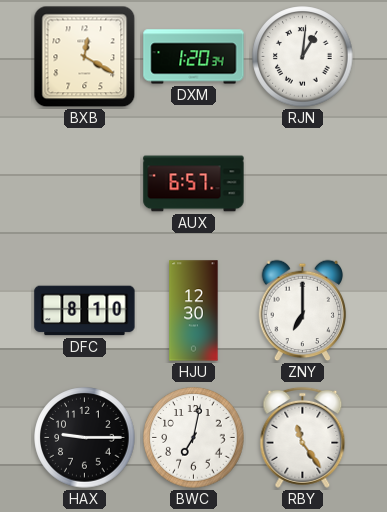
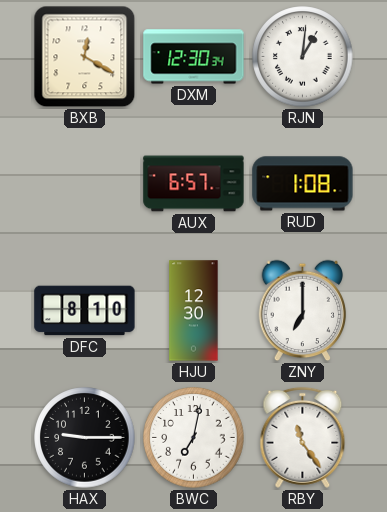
DXM: 1:20 -> 12:30
RUD: none -> 1:08
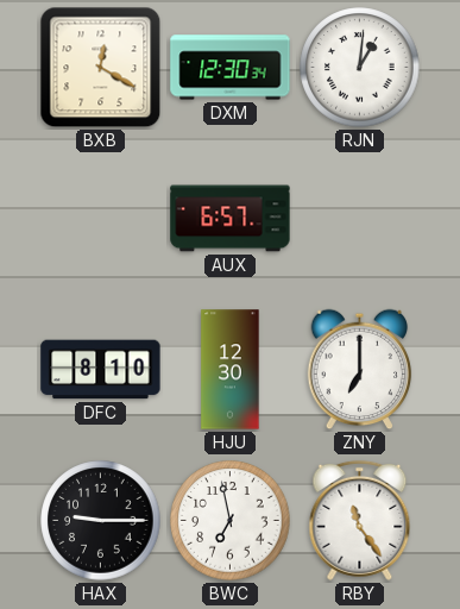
RUD: 1:08 -> none
BWC: 7:02 -> 6:58
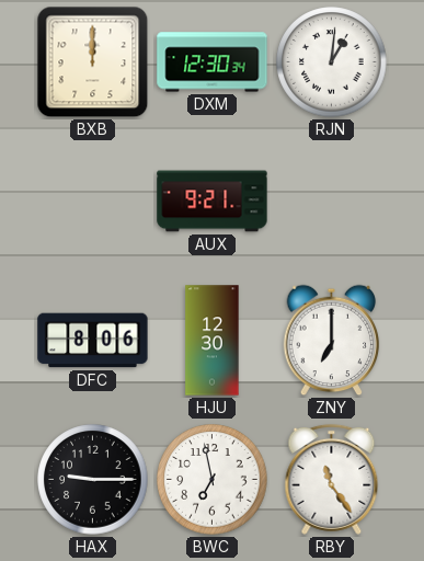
BXB: 12:20 -> 12:00
AUX: 6:57 -> 9:21
DFC: 8:10 -> 8:06
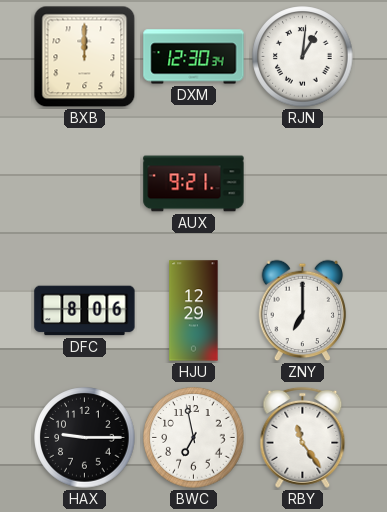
HJU: 12:30 -> 12:29
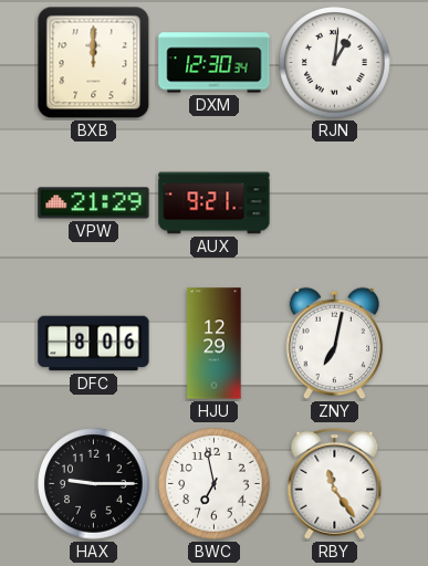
VPW: none -> 21:29
ZNY: 7:00 -> 7:02
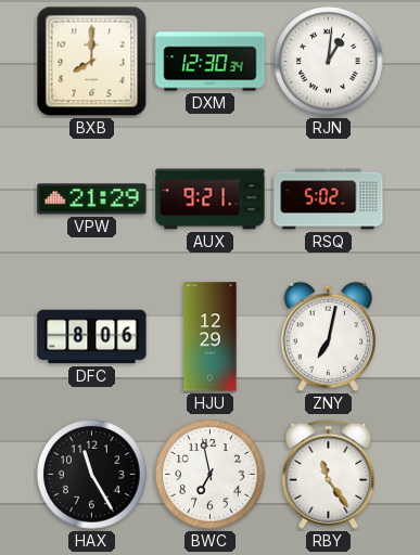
BXB: 12:00 -> 8:00
RSQ: none -> 5:02
HAX: 9:15 -> 11:25
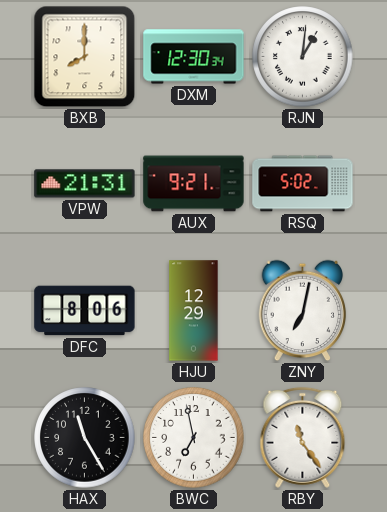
VPW: 21:29 -> 21:31
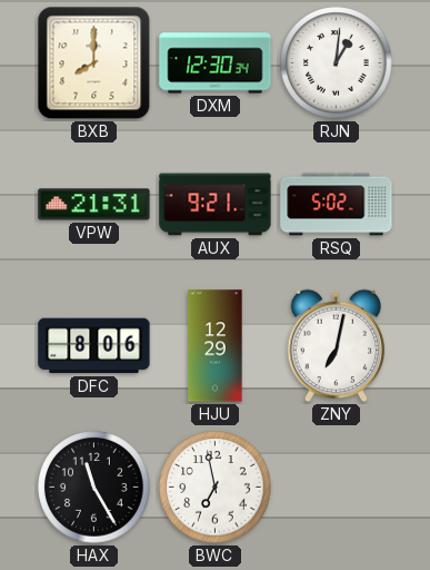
RBY: 11:24 -> none
